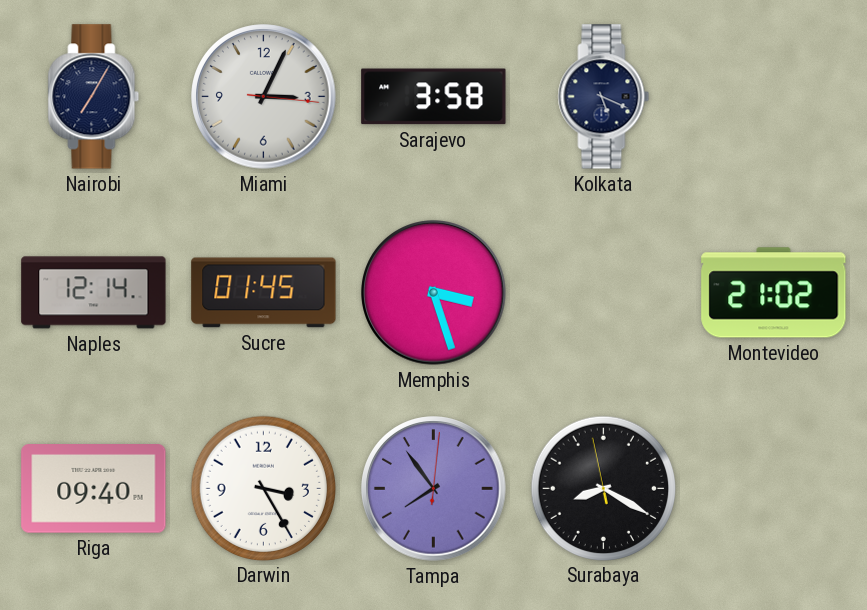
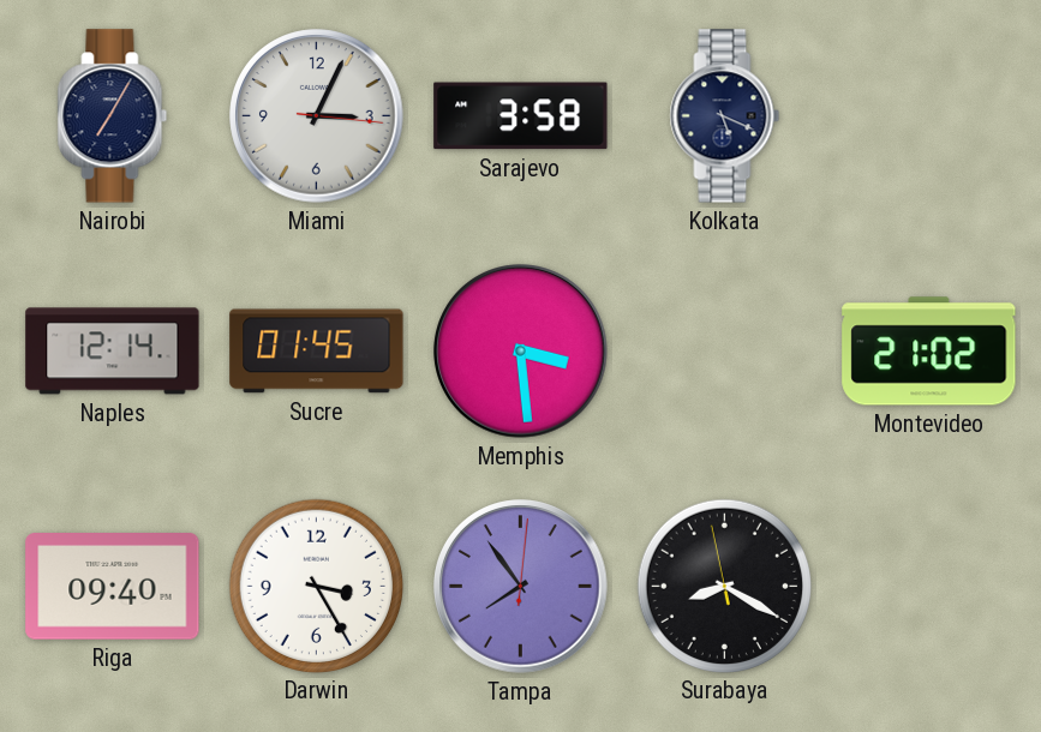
Memphis: 3:27 -> 3:29
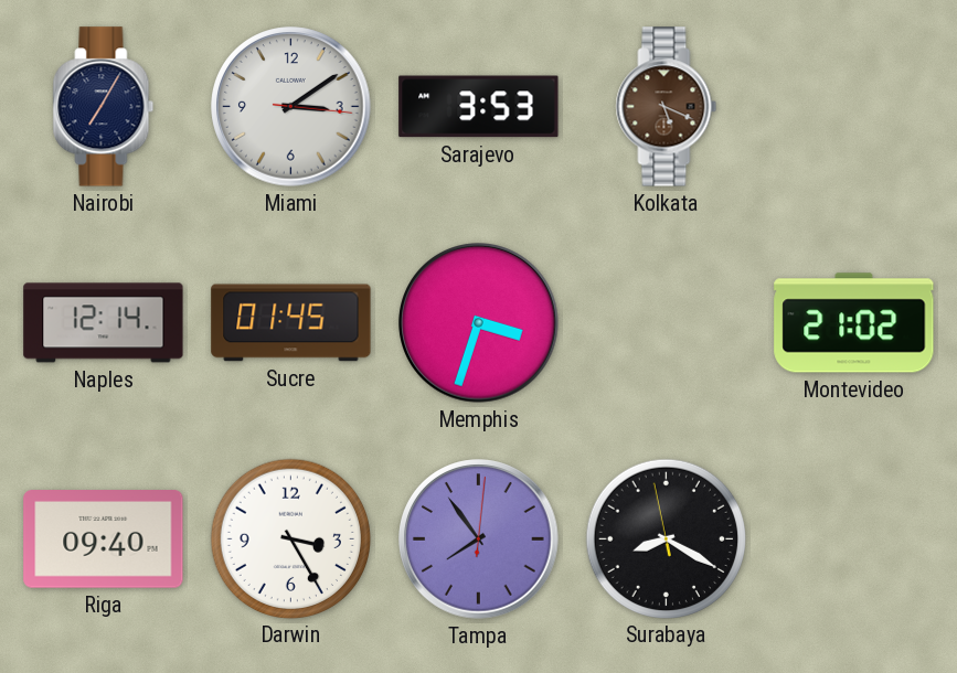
Miami: 3:04 -> 3:09
Sarajevo: 3:58 -> 3:53
Kolkata dial: navy -> brown
Memphis: 3:29 -> 3:33
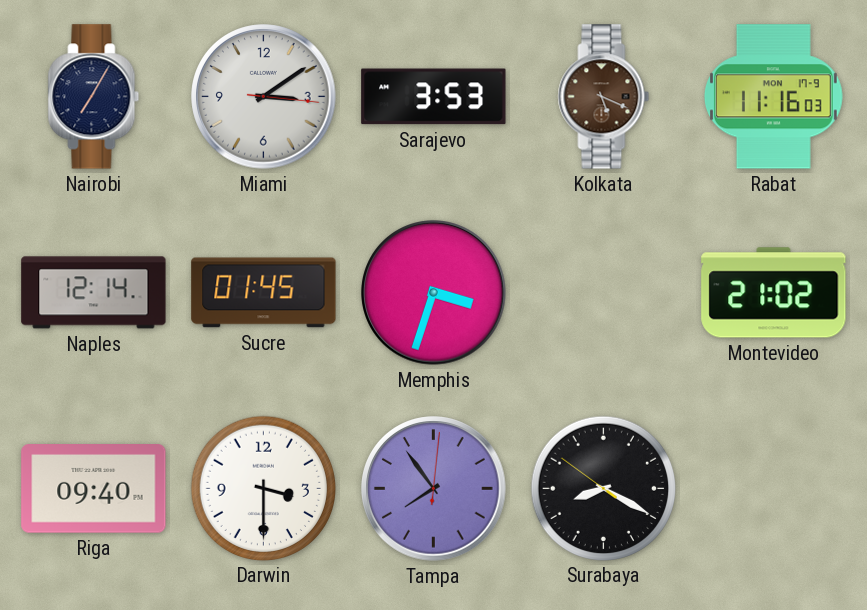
Rabat: none -> 11:16
Darwin: 3:25 -> 3:30
Surabaya: 8:19:58 -> 8:19:51
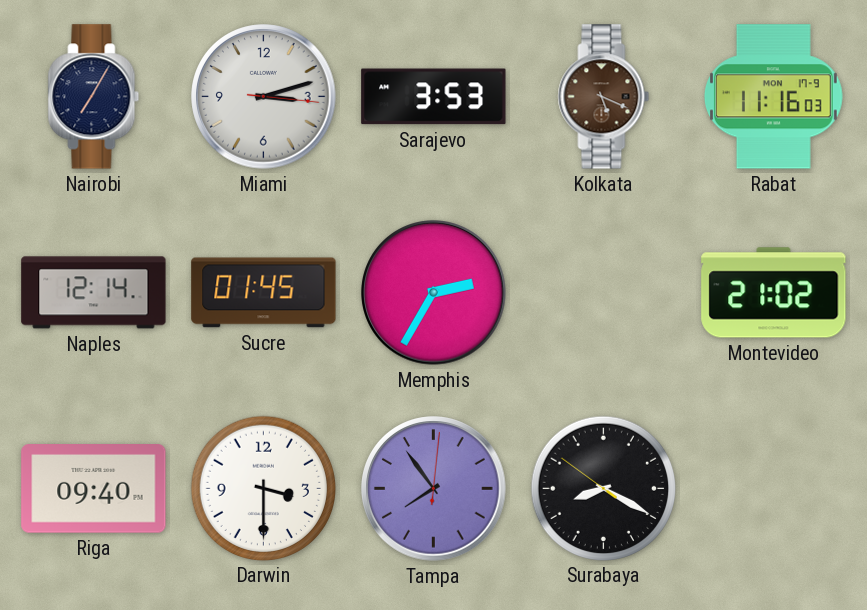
Miami: 3:09 -> 3:12
Memphis: 3:33 -> 2:35
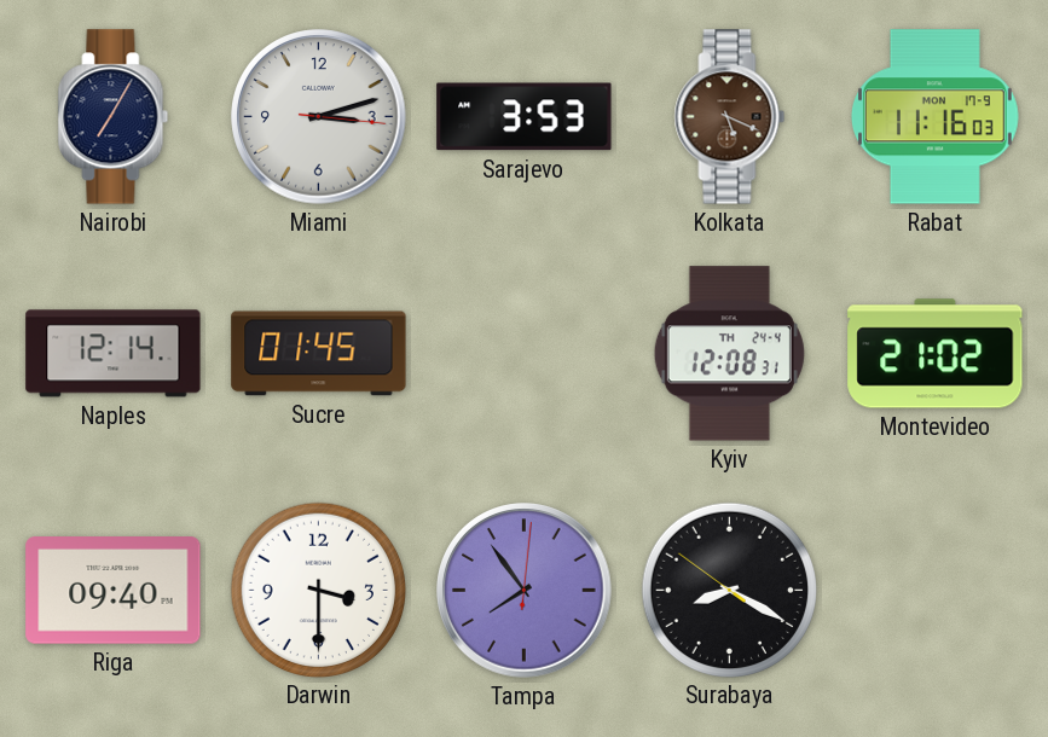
Memphis: 2:35 -> none
Kyiv: none -> 12:08
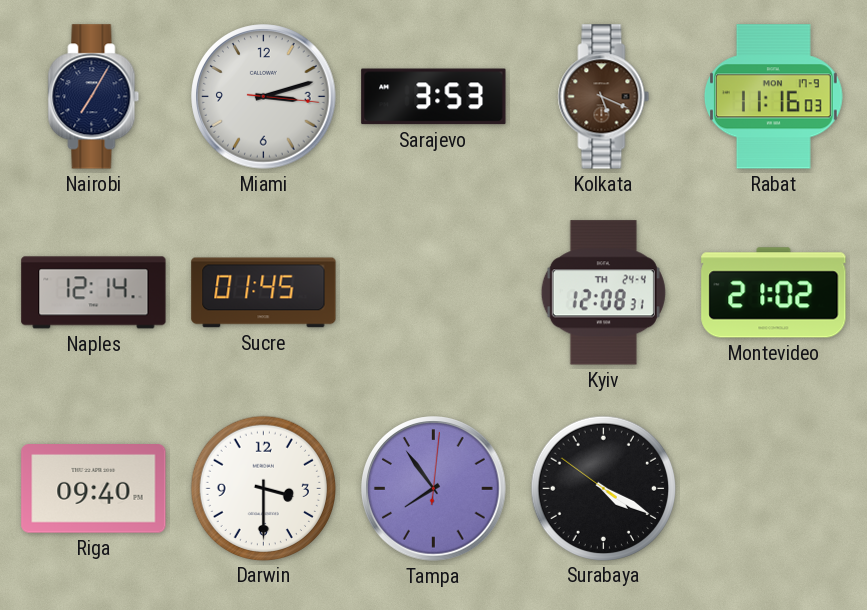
Surabaya: 8:19 -> 4:19
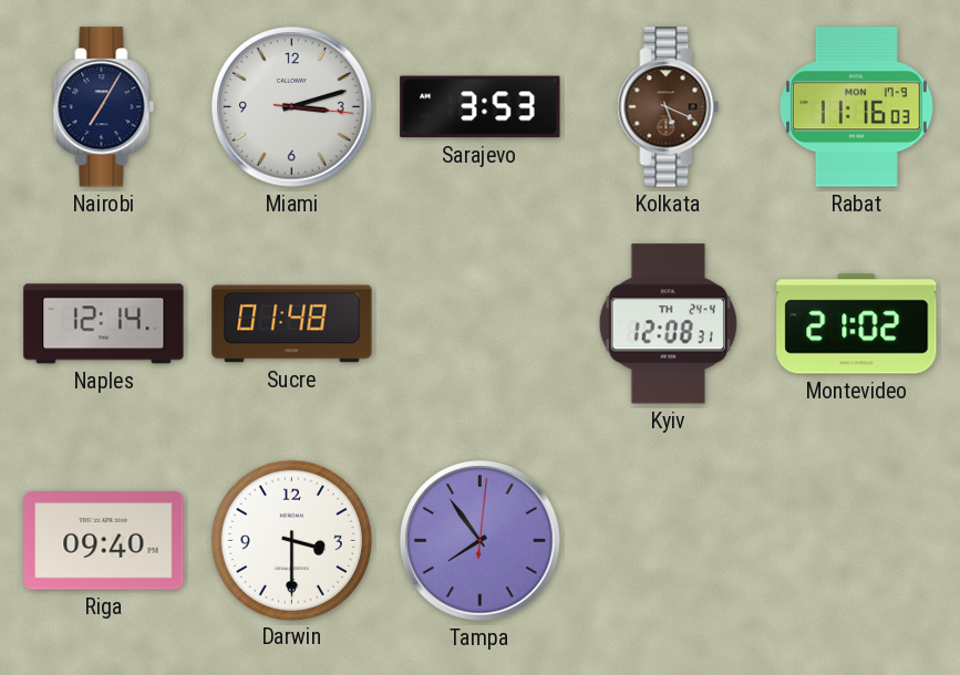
Sucre: 01:45 -> 01:48
Surabaya: 4:19 -> none
